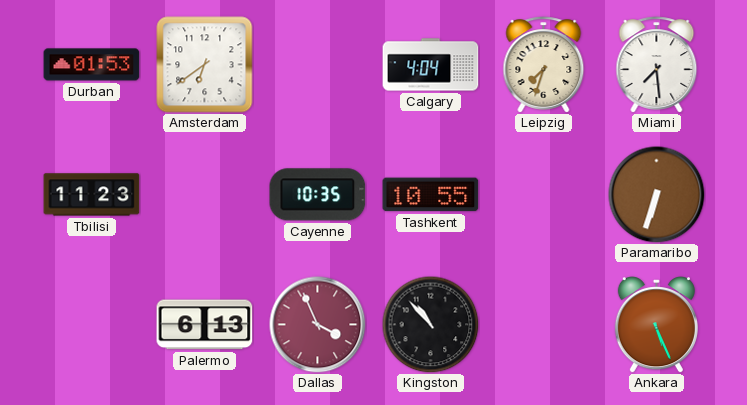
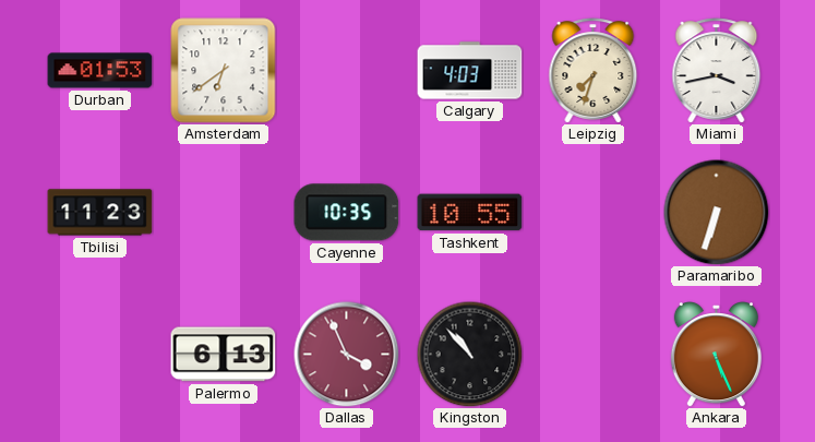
Calgary: 4:04 -> 4:03
Miami: 7:29 -> 3:43
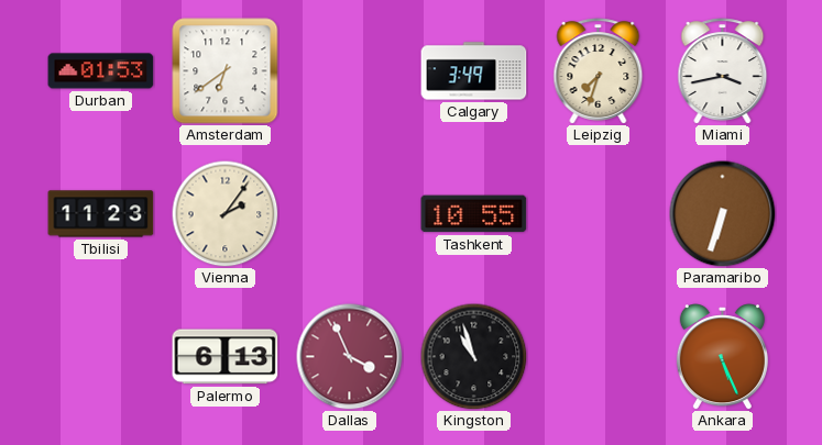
Calgary: 4:03 -> 3:49
Vienna: none -> 2:06
Cayenne: 10:35 -> none
Kingston: 10:53 -> 10:57
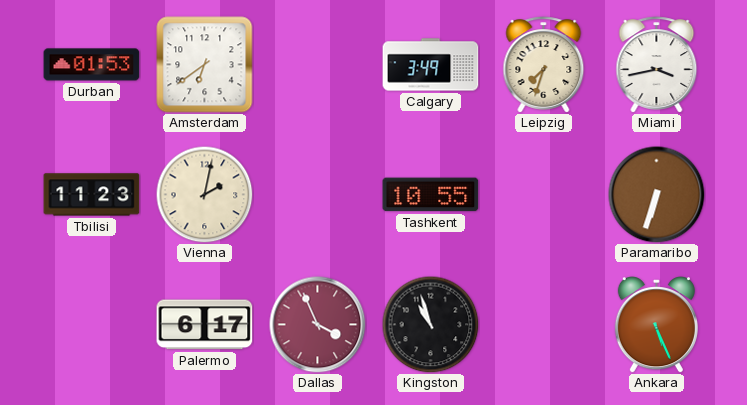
Vienna: 2:06 -> 2:02
Palermo: 6:13 -> 6:17
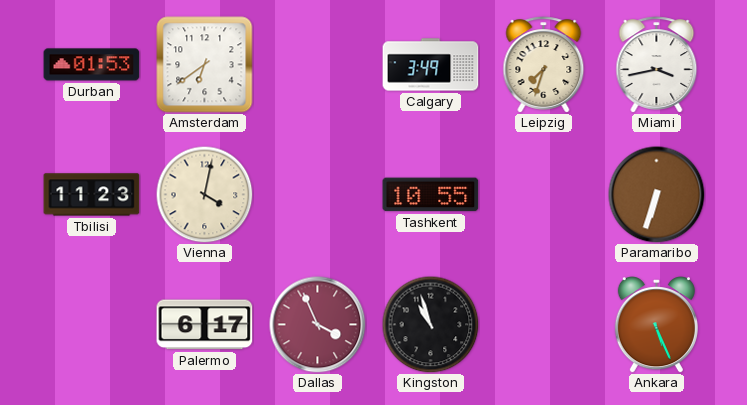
Vienna: 2:02 -> 4:02
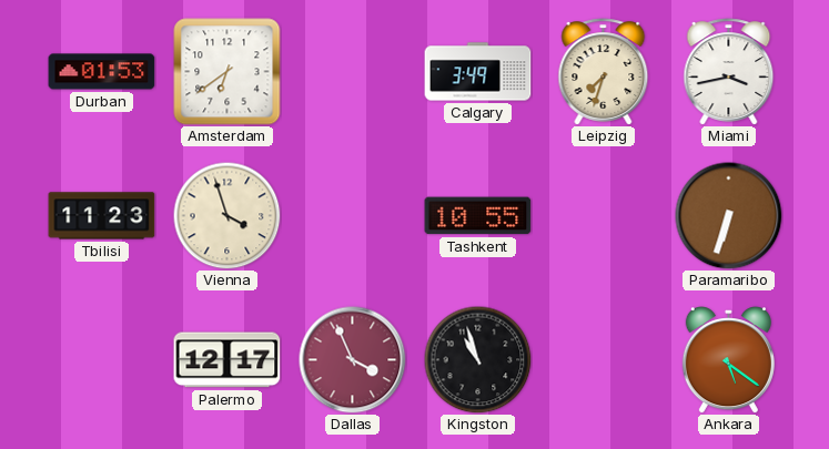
Vienna: 4:02 -> 3:57
Palermo: 6:17 -> 12:17
Ankara: 5:26 -> 5:21
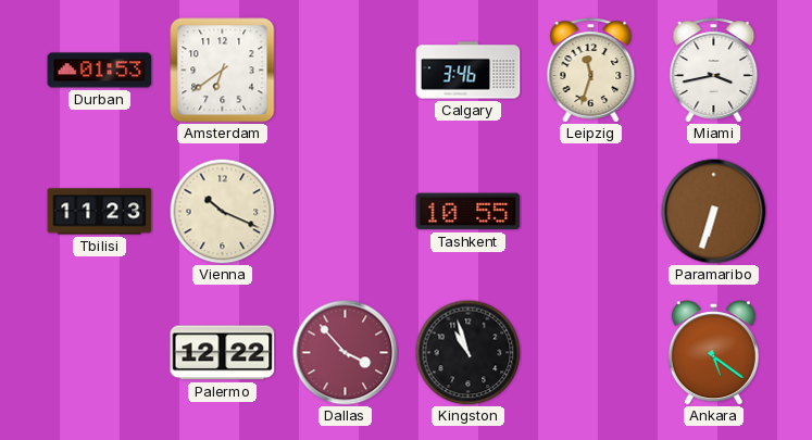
Calgary: 3:49 -> 3:46
Leipzig: 7:33 -> 11:33
Vienna: 3:57 -> 10:19
Palermo: 12:17 -> 12:22
Dallas: 3:56 -> 3:53
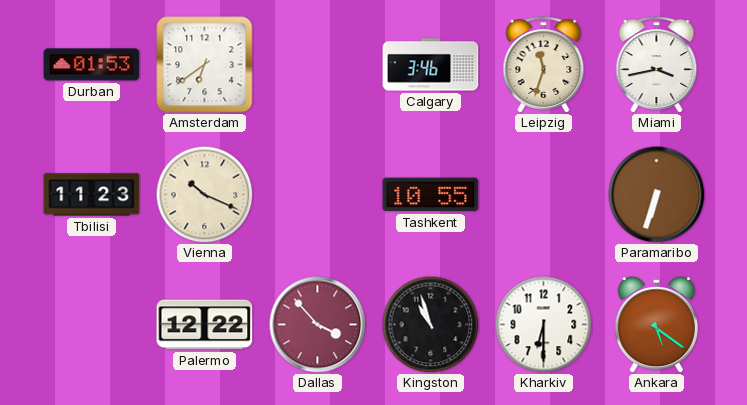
Kharkiv: none -> 6:30
